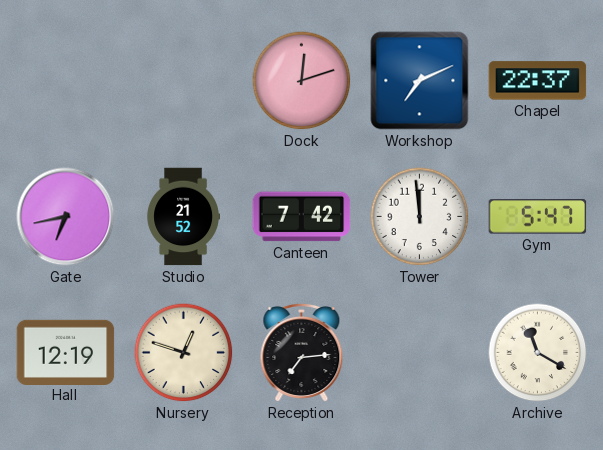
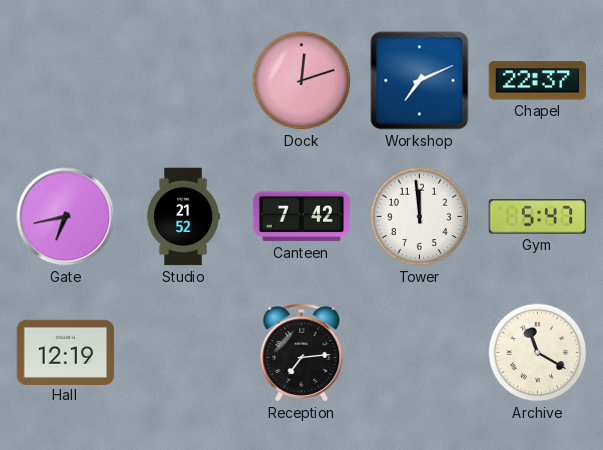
Nursery: 12:48 -> none
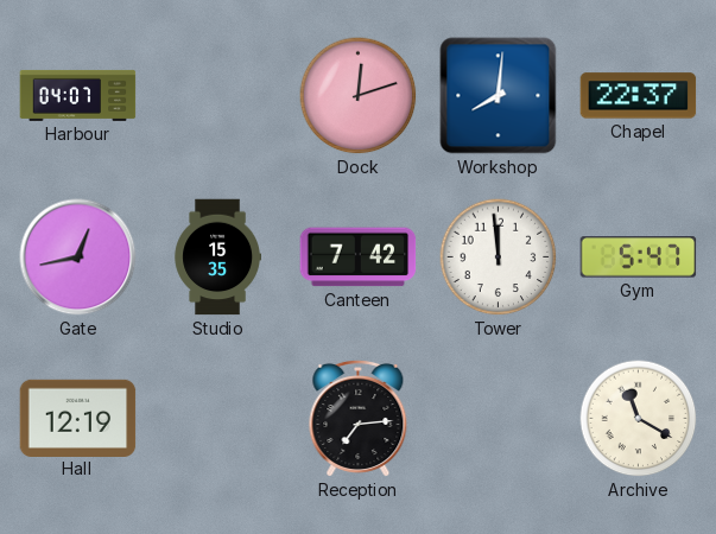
Harbour: none -> 04:07
Workshop: 7:11 -> 8:01
Gate: 6:43 -> 12:43
Studio: 21:52 -> 15:35
